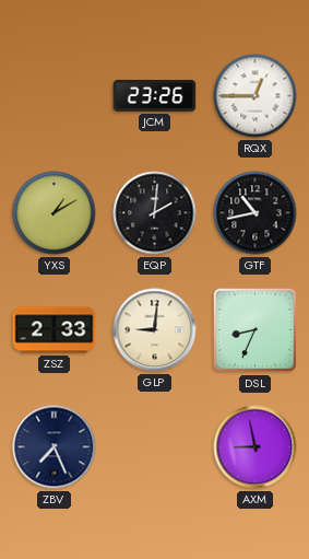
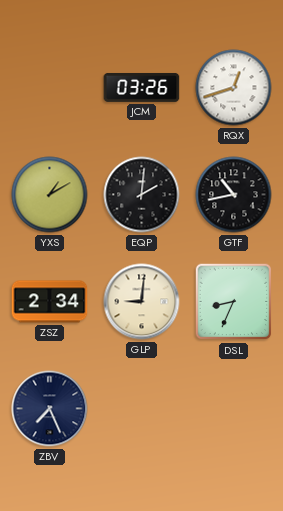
JCM: 23:26 -> 03:26
RQX: 12:45 -> 12:42
ZSZ: 2:33 -> 2:34
AXM: 8:58 -> none
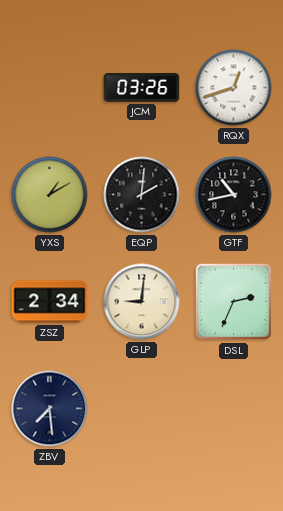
DSL: 8:34 -> 2:34
ZBV: 7:26 -> 7:29
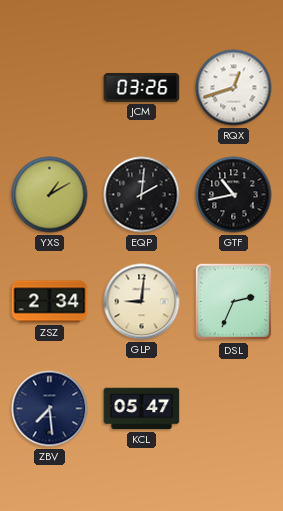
KCL: none -> 05:47
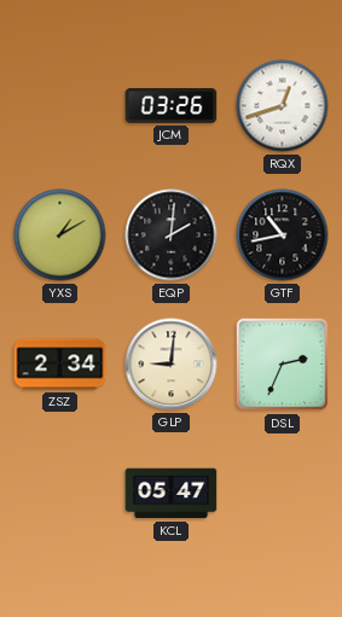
ZBV: 7:29 -> none
